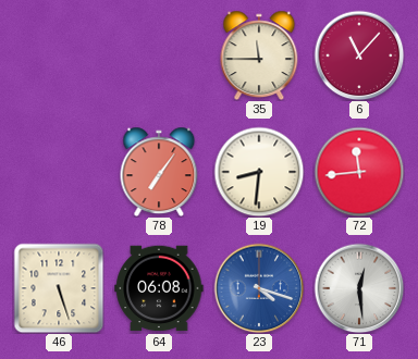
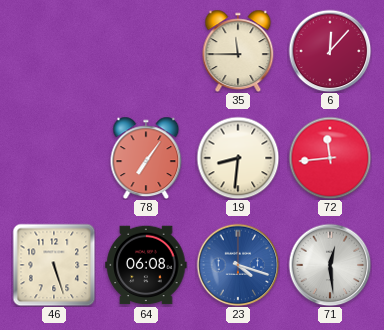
6: 11:07 -> 12:07
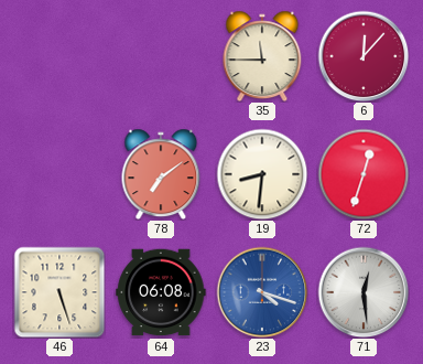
78: 7:06 -> 7:09
72: 11:44 -> 12:33
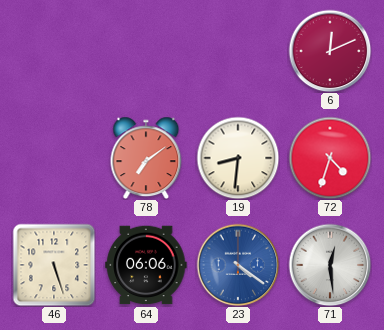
35: 11:45 -> none
6: 12:07 -> 12:11
72: 12:33 -> 4:33
64: 06:08 -> 06:06
23: 4:18 -> 4:21
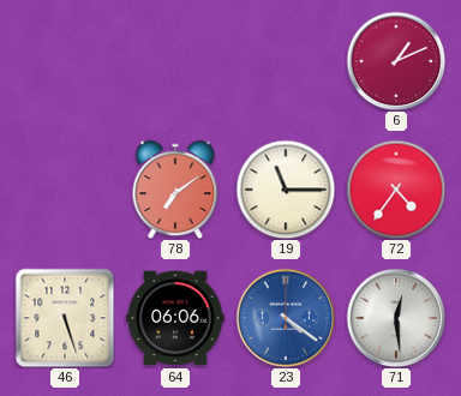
6: 12:11 -> 1:11
19: 8:31 -> 11:15
72: 4:33 -> 4:36
